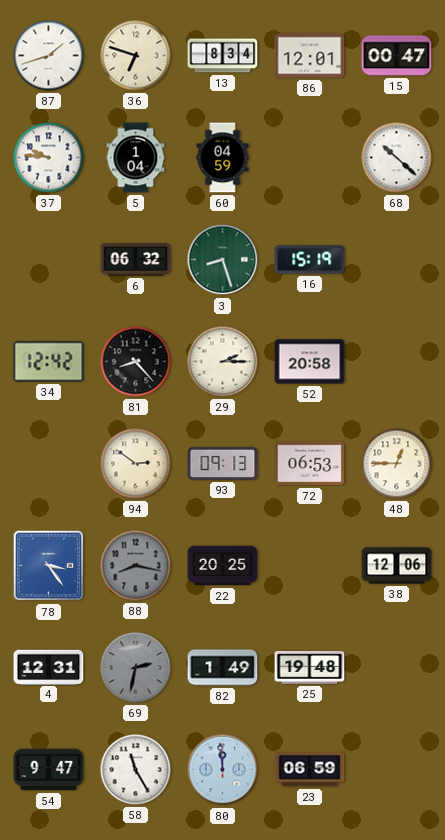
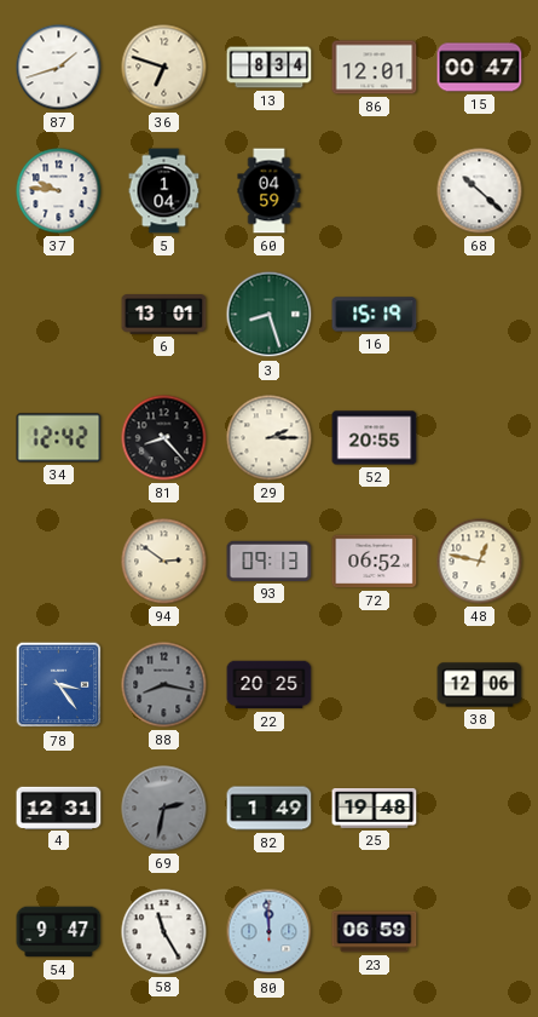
6: 06:32 -> 13:01
52: 20:58 -> 20:55
72: 06:53 -> 06:52
48: 12:45 -> 12:47
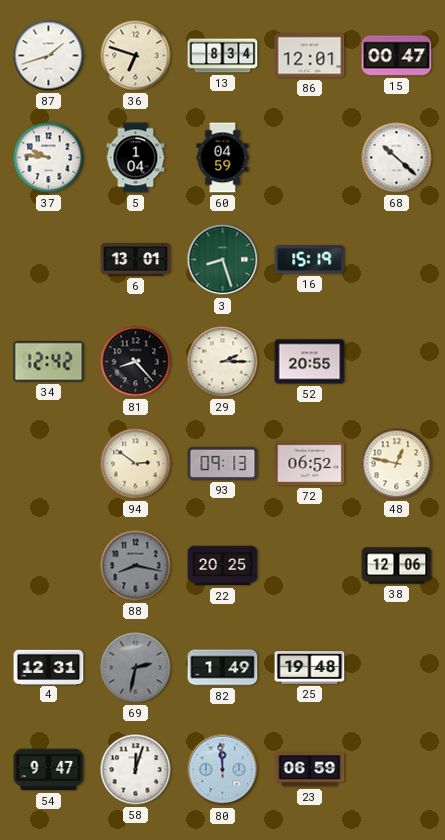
78: 3:24 -> none
58: 11:25 -> 12:03
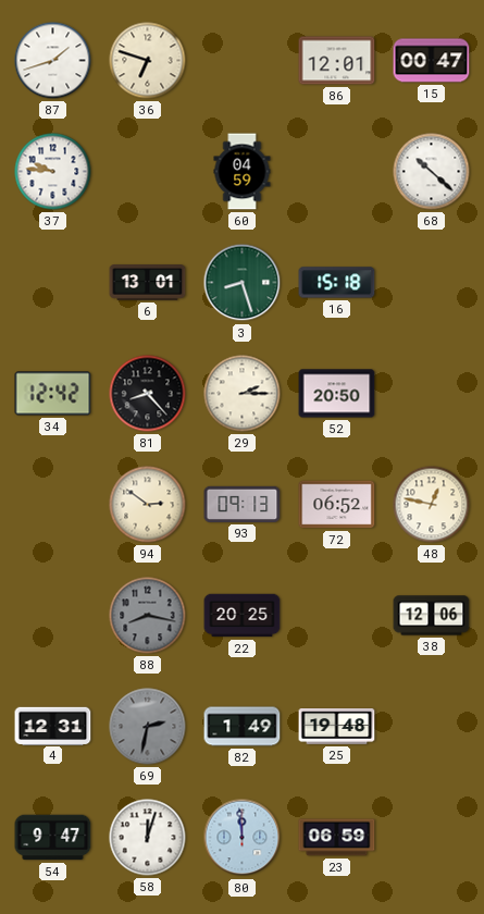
13: 8:34 -> none
5: 1:04 -> none
16: 15:19 -> 15:18
52: 20:55 -> 20:50
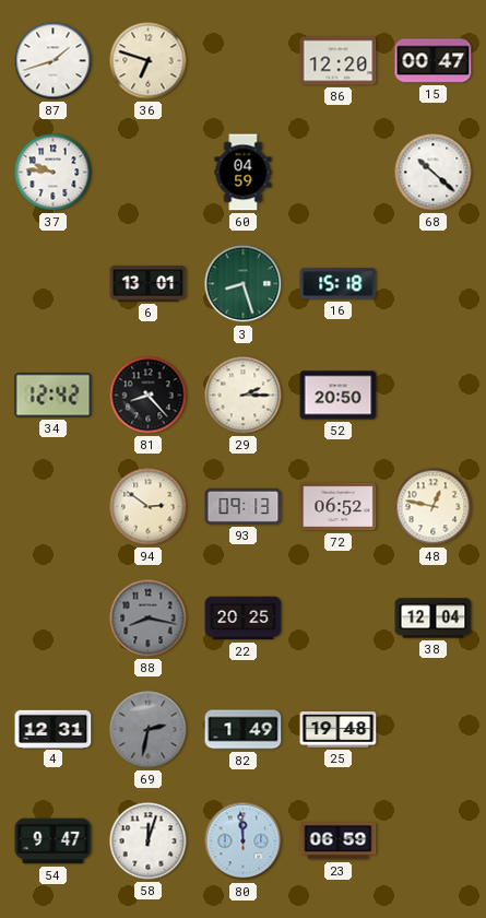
86: 12:01 -> 12:20
38: 12:06 -> 12:04
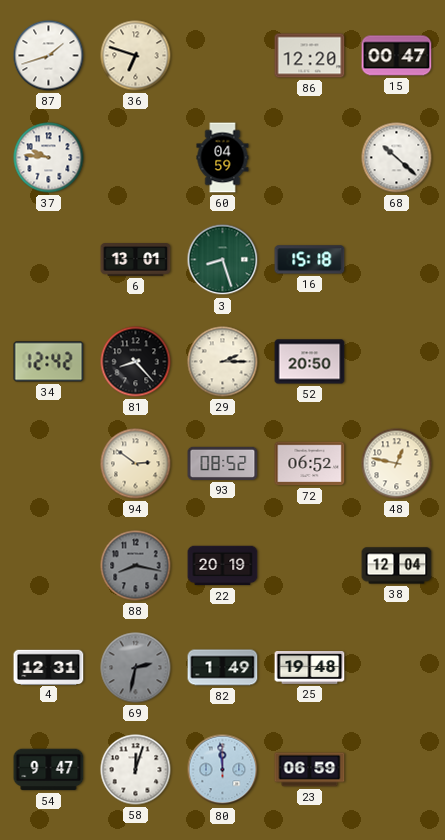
93: 09:13 -> 08:52
22: 20:25 -> 20:19
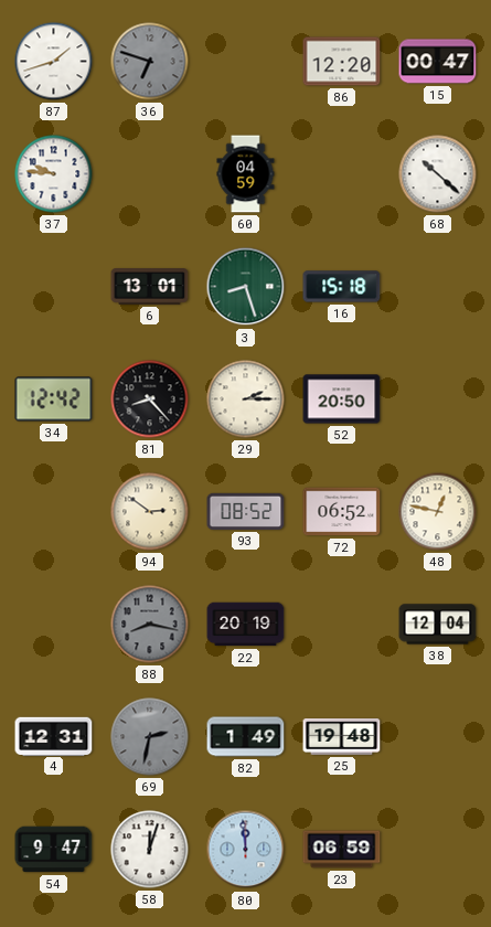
36 dial: cream -> grey
